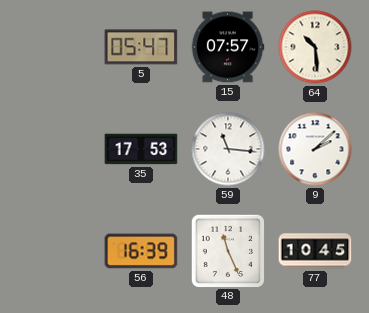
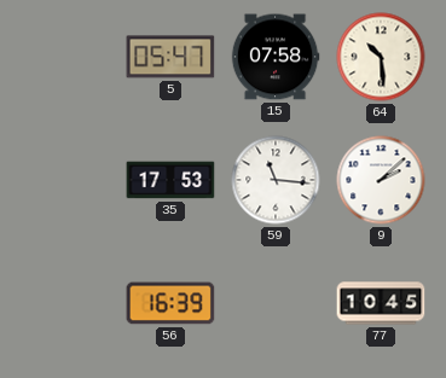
15: 07:57 -> 07:58
48: 11:26 -> none
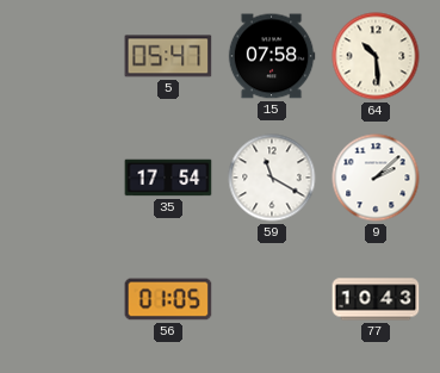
35: 17:53 -> 17:54
59: 11:16 -> 11:20
56: 16:39 -> 01:05
77: 10:45 -> 10:43
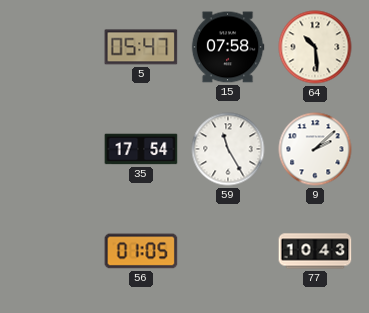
59: 11:20 -> 11:25
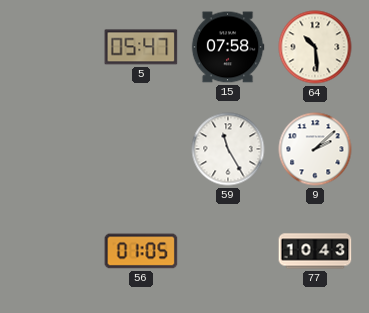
35: 17:54 -> none
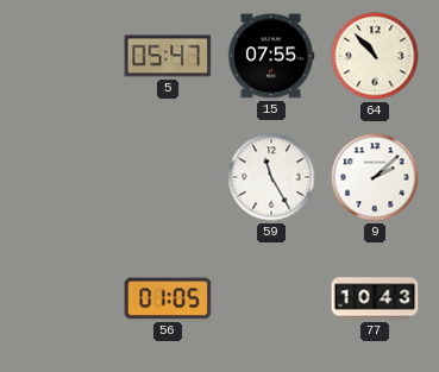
15: 07:58 -> 07:55
64: 10:29 -> 10:53
